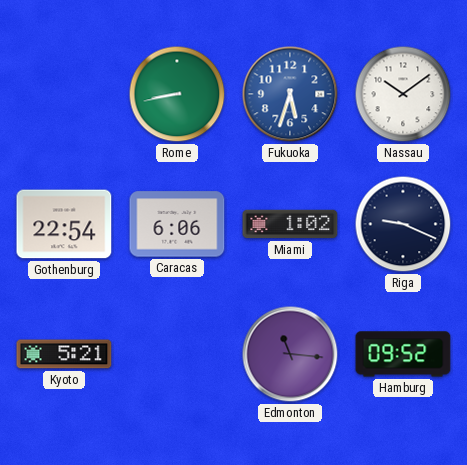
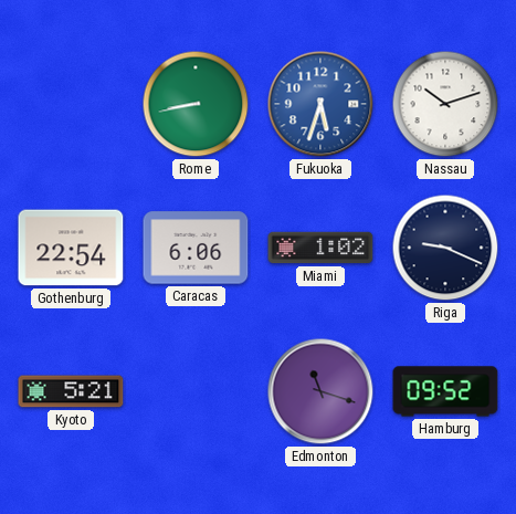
Nassau: 10:09 -> 10:12
Edmonton: 11:16 -> 11:18
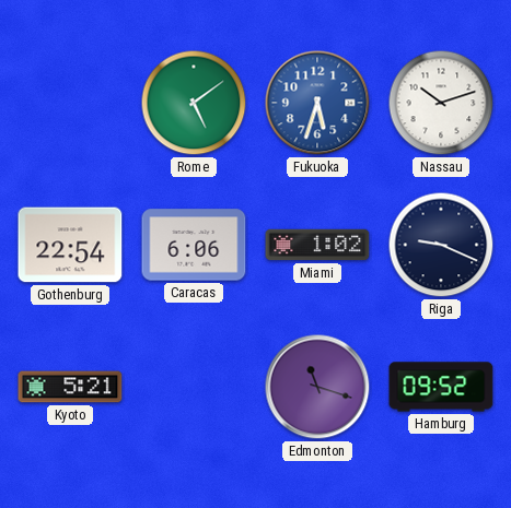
Rome: 8:43 -> 5:09
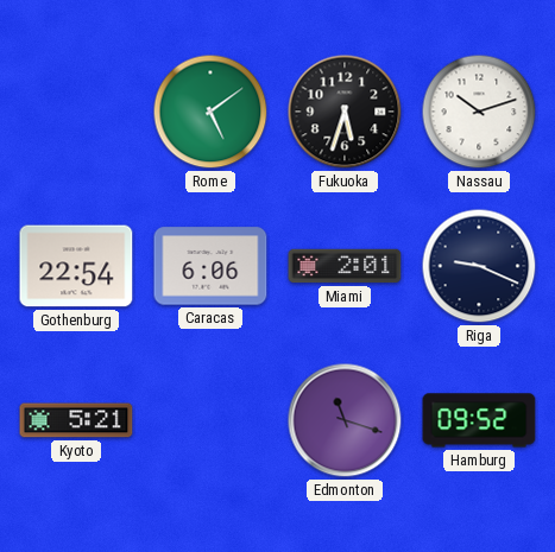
Fukuoka dial: blue -> black
Miami: 1:02 -> 2:01
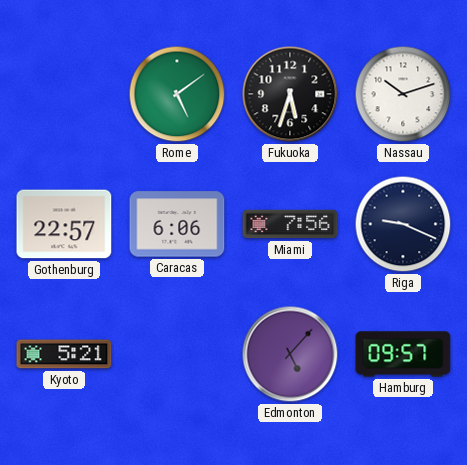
Gothenburg: 22:54 -> 22:57
Miami: 2:01 -> 7:56
Edmonton: 11:18 -> 5:07
Hamburg: 09:52 -> 09:57
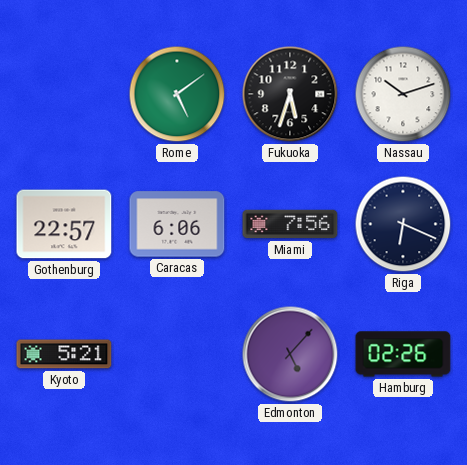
Riga: 9:19 -> 6:19
Hamburg: 09:57 -> 02:26
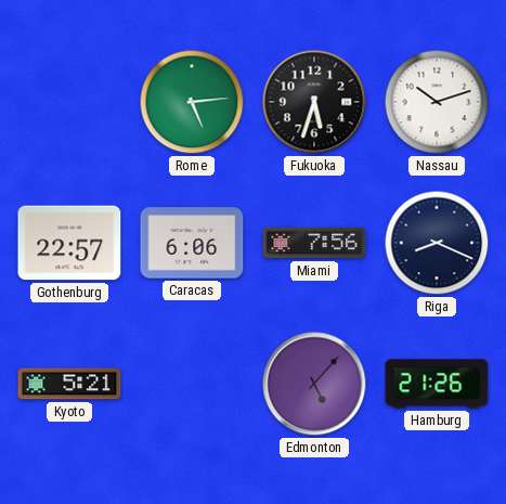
Rome: 5:09 -> 5:14
Riga: 6:19 -> 8:19
Hamburg: 02:26 -> 21:26
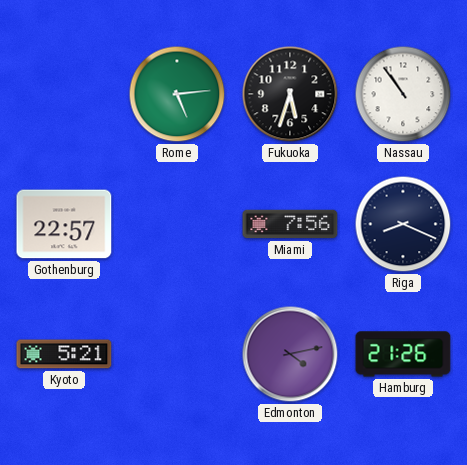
Nassau: 10:12 -> 10:54
Caracas: 6:06 -> none
Edmonton: 5:07 -> 4:13
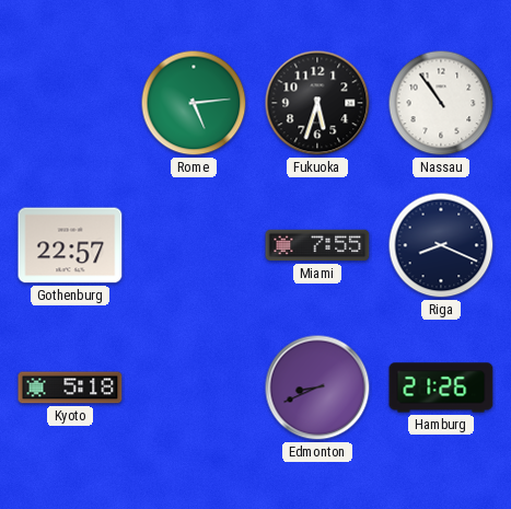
Miami: 7:56 -> 7:55
Kyoto: 5:21 -> 5:18
Edmonton: 4:13 -> 8:41
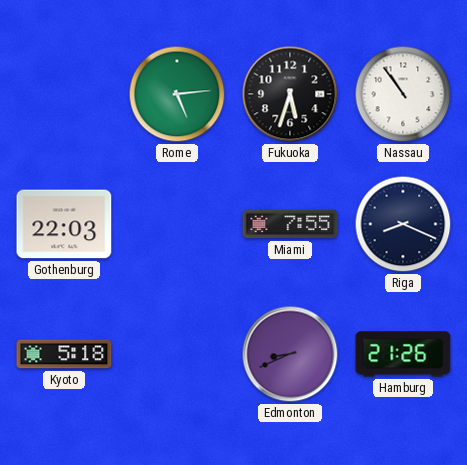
Gothenburg: 22:57 -> 22:03
